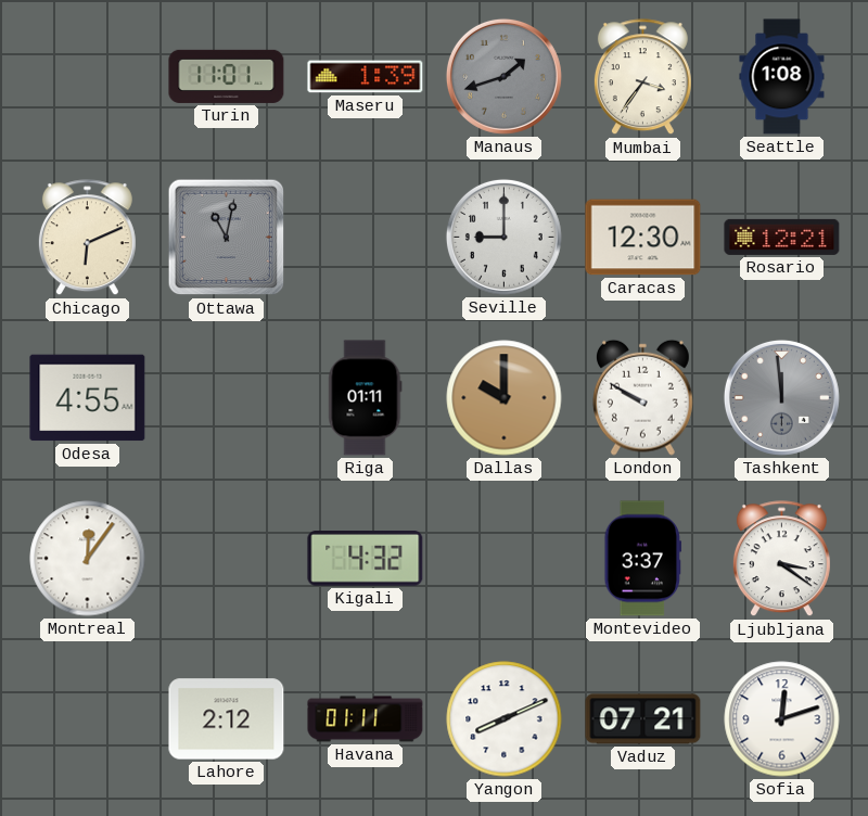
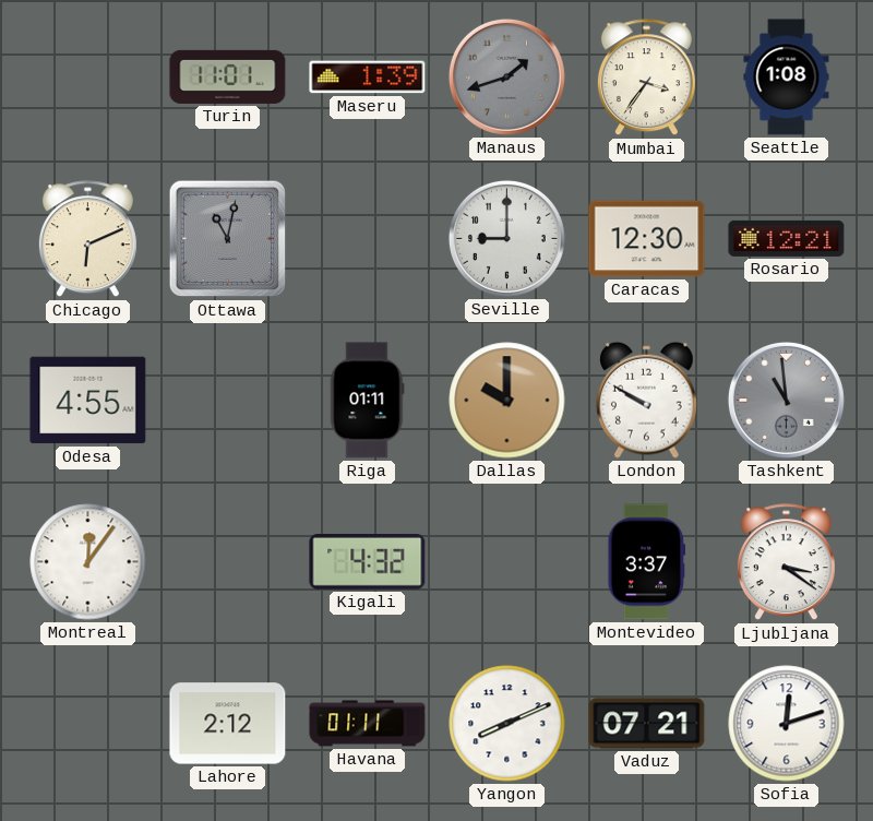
Tashkent: 11:59 -> 10:59
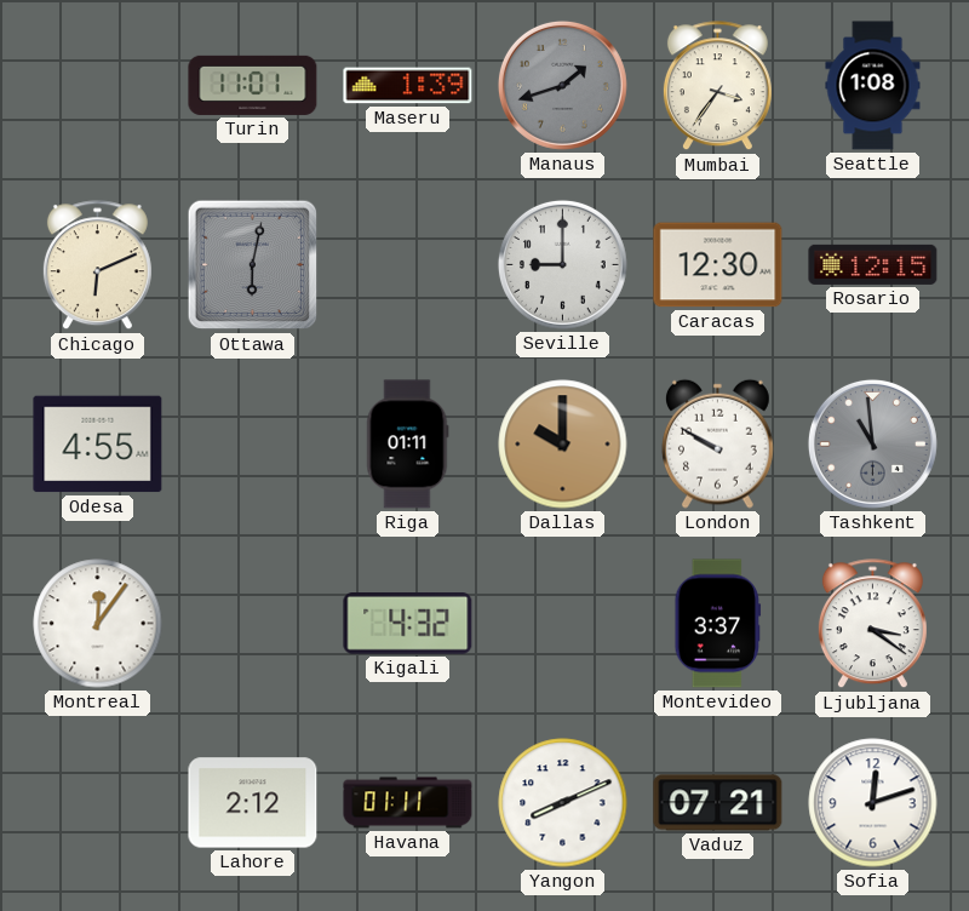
Ottawa: 11:02 -> 6:02
Rosario: 12:21 -> 12:15
